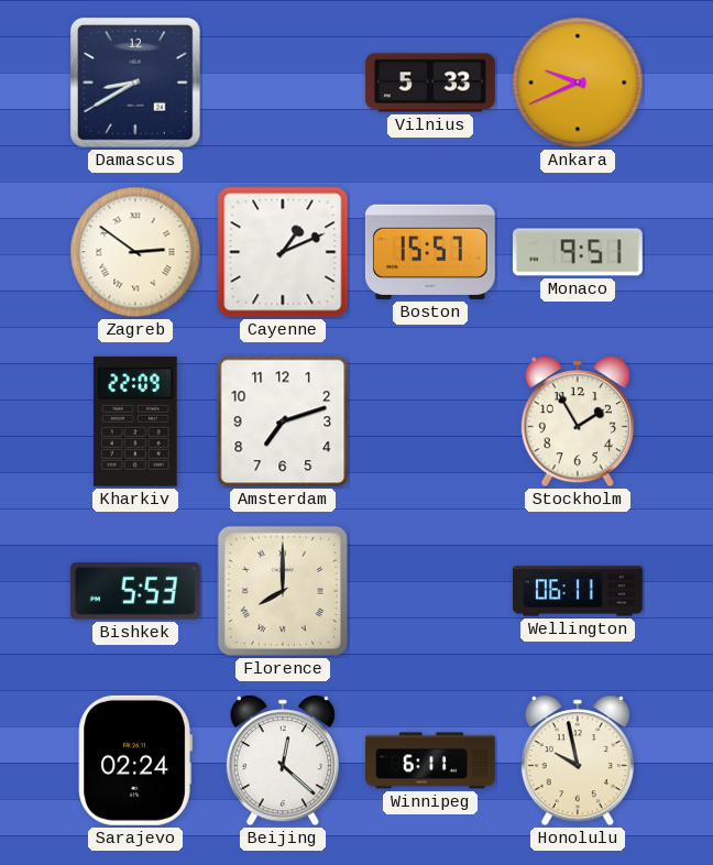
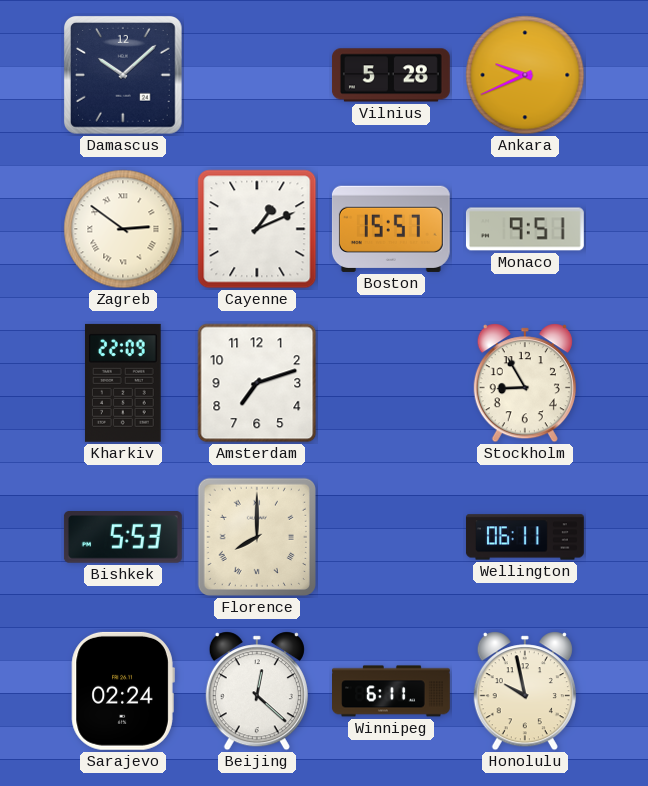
Damascus: 8:40 -> 10:08
Vilnius: 5:33 -> 5:28
Stockholm: 1:55 -> 8:55
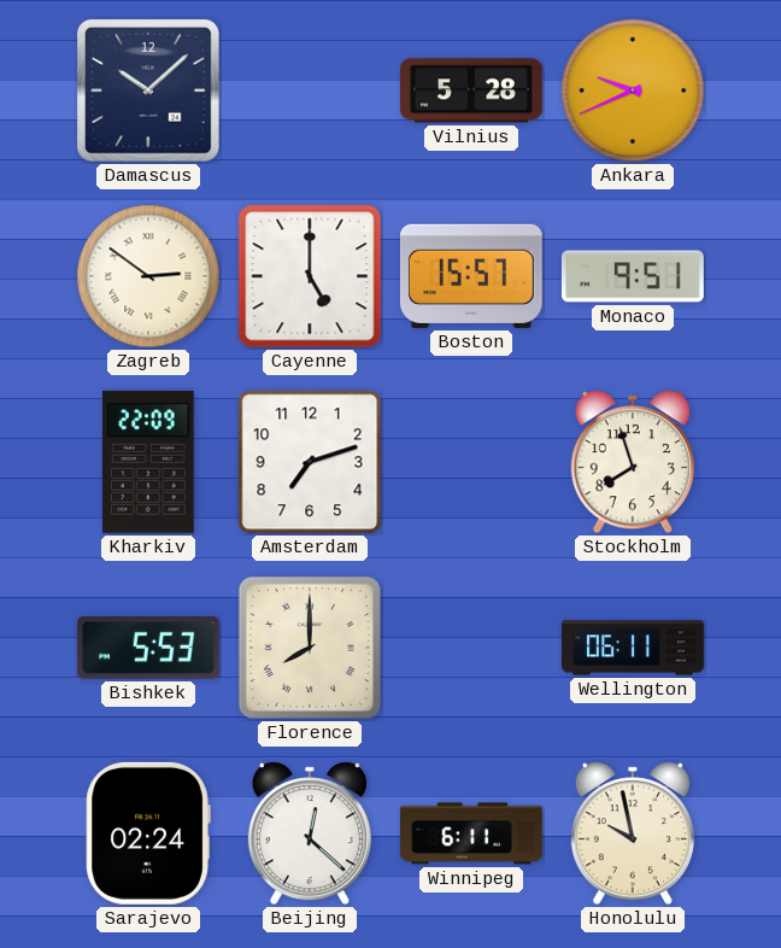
Cayenne: 1:11 -> 5:00
Stockholm: 8:55 -> 7:57
